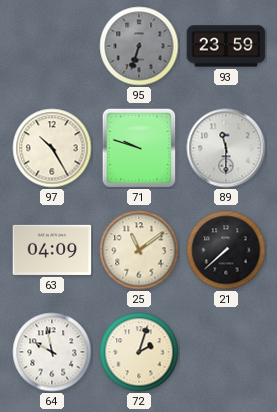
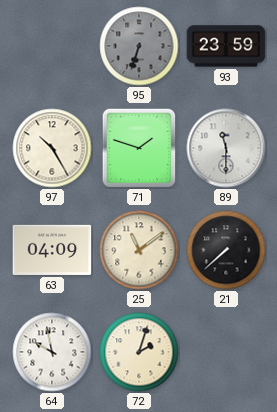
71: 9:48 -> 1:48
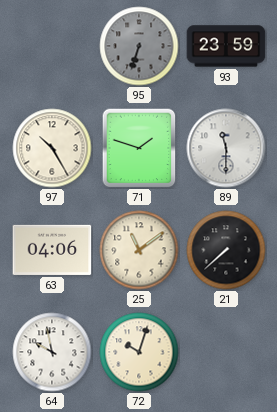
63: 04:09 -> 04:06
72: 2:03 -> 10:03
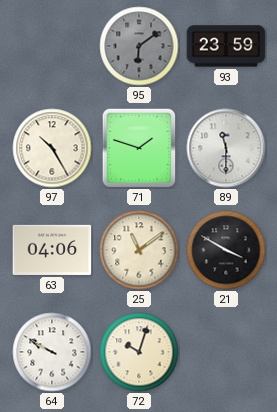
95: 6:33 -> 6:09
21: 7:38 -> 3:50
64: 9:58 -> 9:50
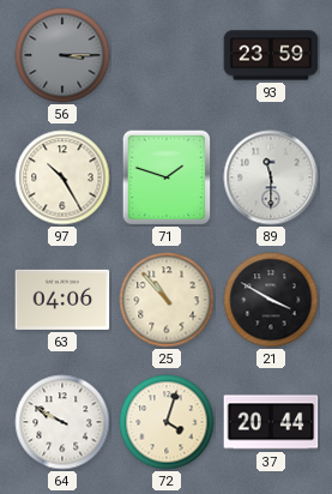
56: none -> 3:15
95: 6:09 -> none
25: 11:09 -> 10:53
72: 10:03 -> 4:03
37: none -> 20:44
